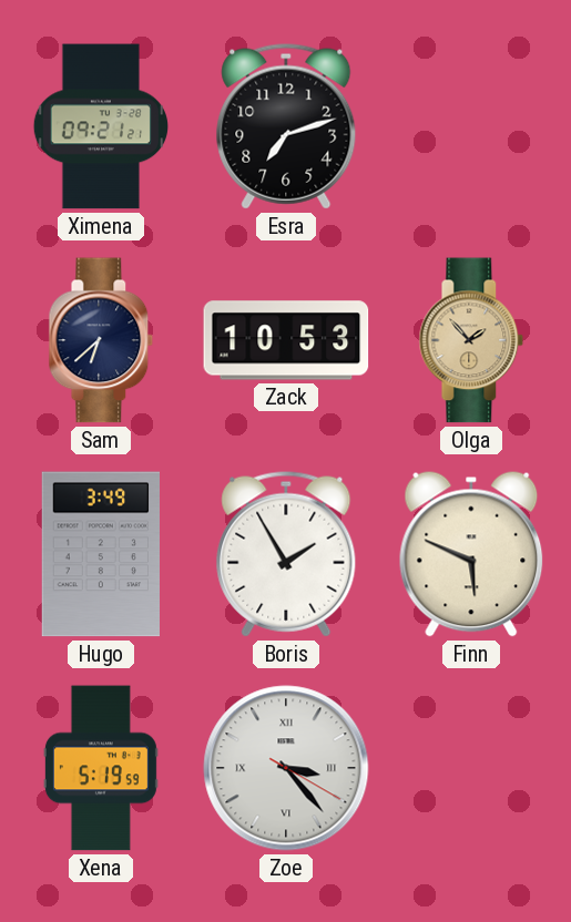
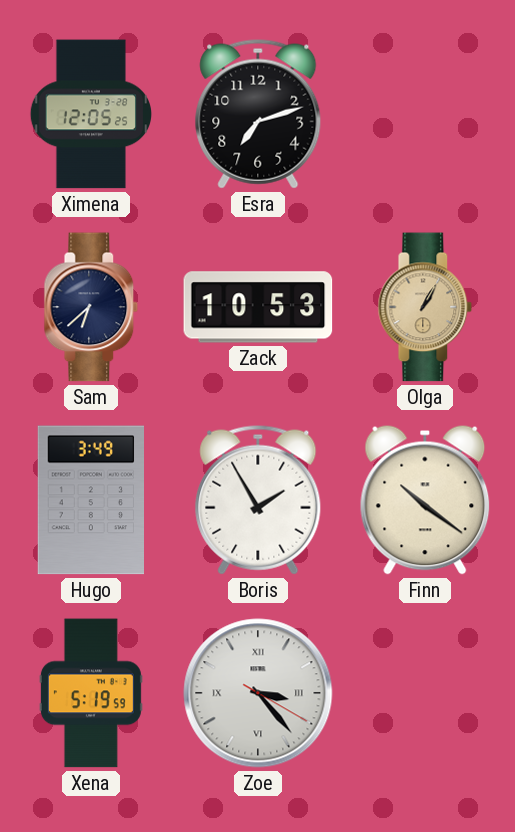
Ximena: 09:21 -> 12:05
Olga: 1:53 -> 1:05
Finn: 5:49 -> 10:21
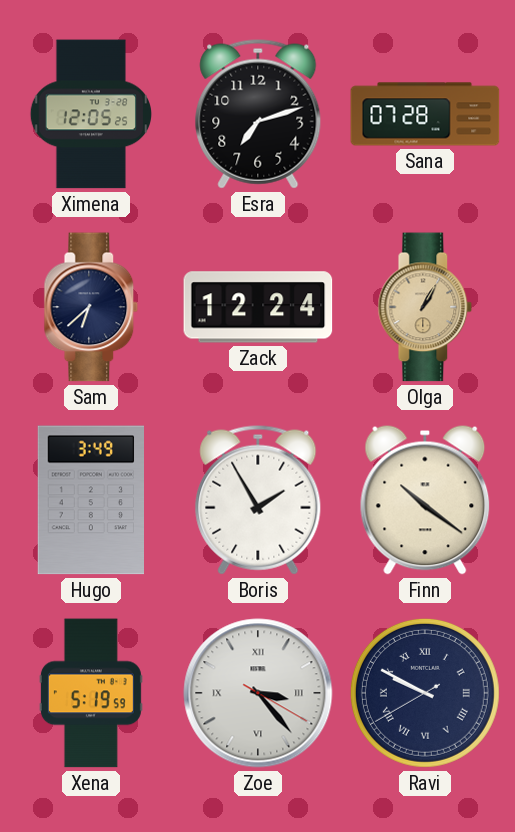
Sana: none -> 07:28
Zack: 10:53 -> 12:24
Ravi: none -> 9:49
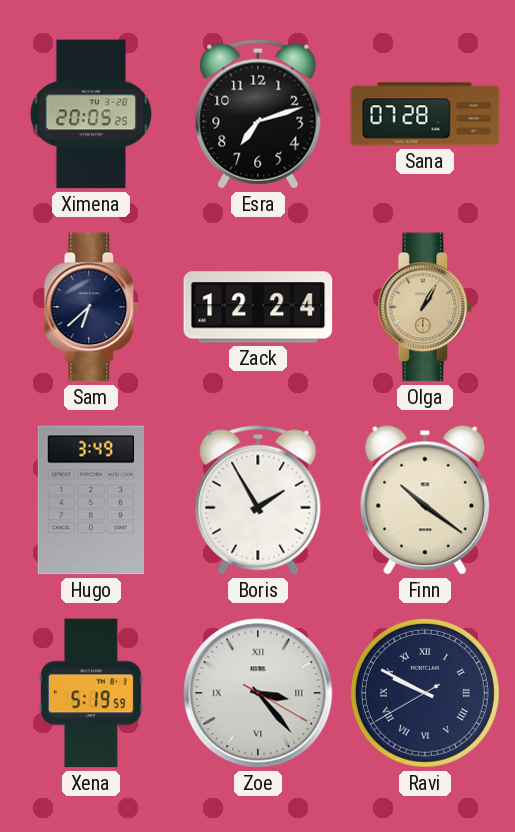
Ximena: 12:05 -> 20:05
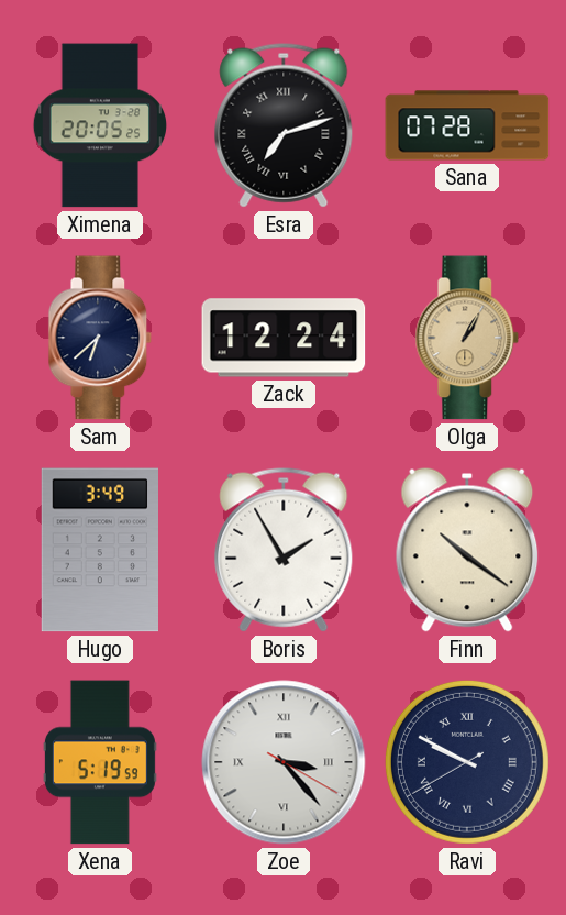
Esra numerals: Arabic -> Roman
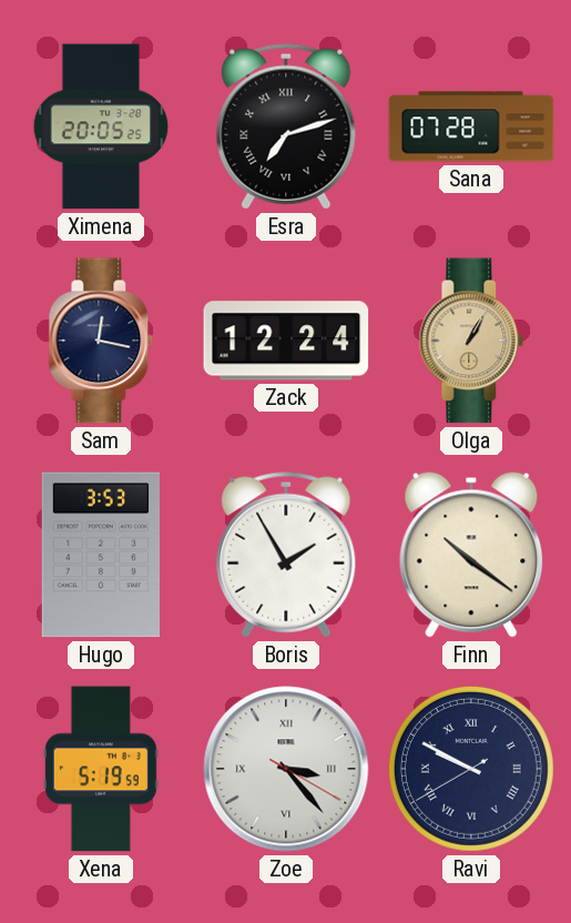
Sam: 6:38 -> 12:17
Hugo: 3:49 -> 3:53
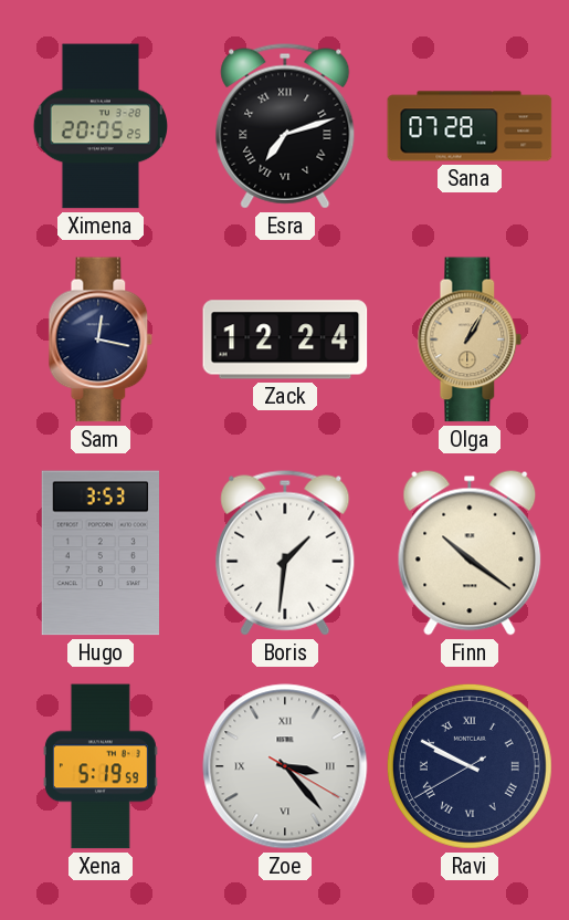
Boris: 1:55 -> 1:31
